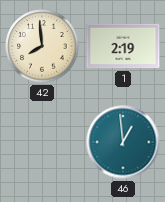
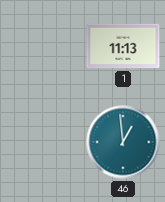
42: 7:59 -> none
1: 2:19 -> 11:13
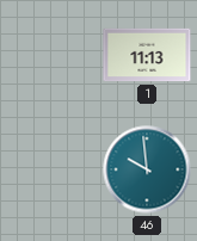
46: 12:59 -> 9:59
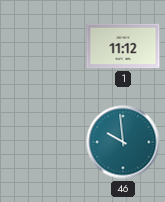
1: 11:13 -> 11:12
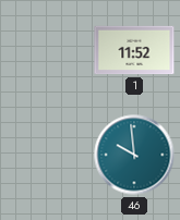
1: 11:12 -> 11:52
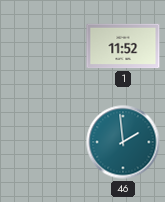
46: 9:59 -> 1:59
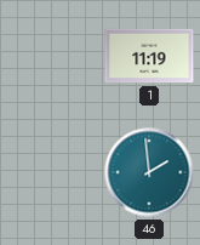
1: 11:52 -> 11:19
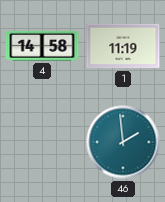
4: none -> 14:58
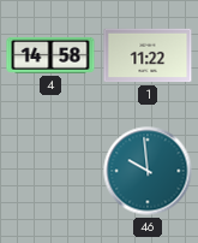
1: 11:19 -> 11:22
46: 1:59 -> 9:59
